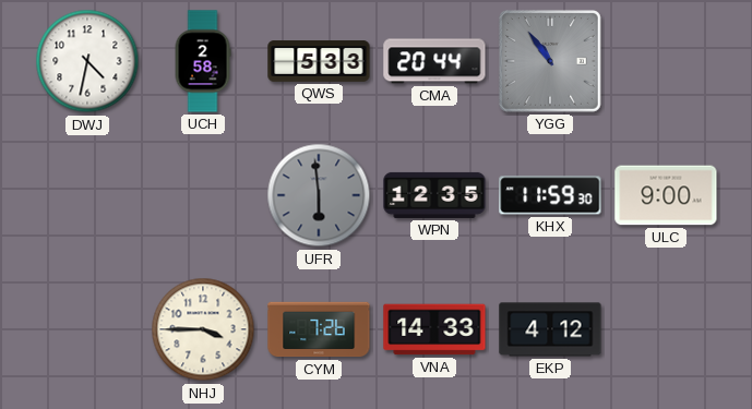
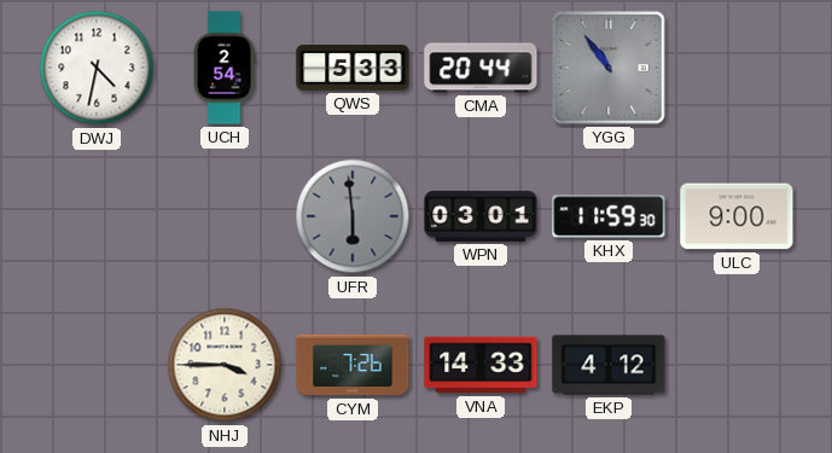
UCH: 2:58 -> 2:54
WPN: 12:35 -> 03:01
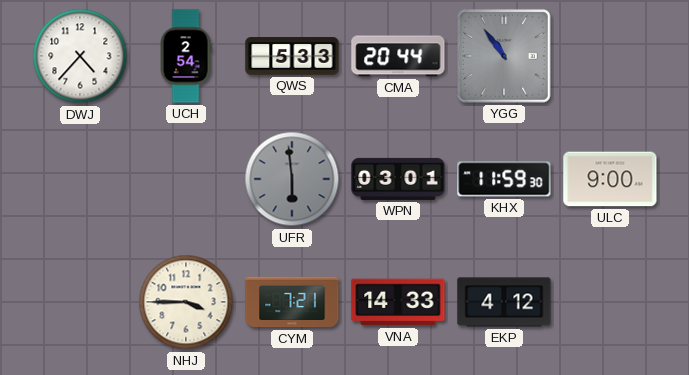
DWJ: 4:32 -> 4:37
CYM: 7:26 -> 7:21
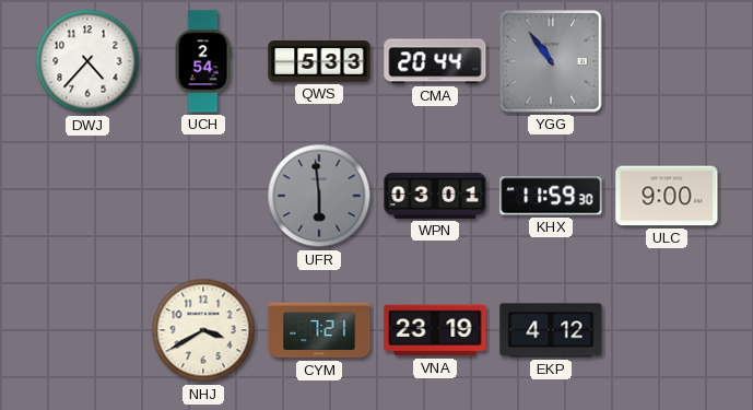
NHJ: 3:45 -> 3:40
VNA: 14:33 -> 23:19
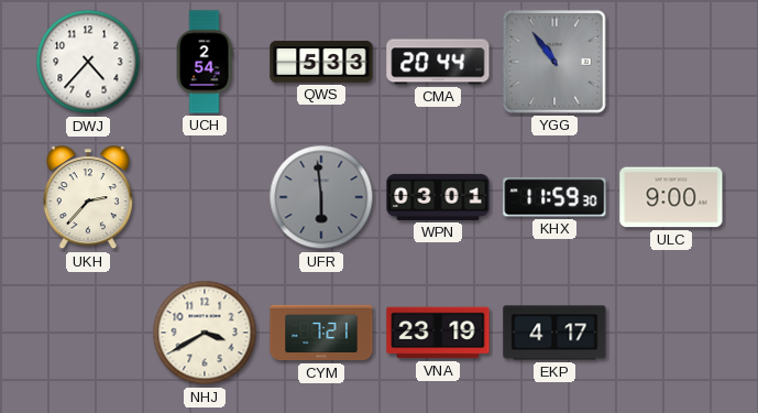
UKH: none -> 2:37
EKP: 4:12 -> 4:17
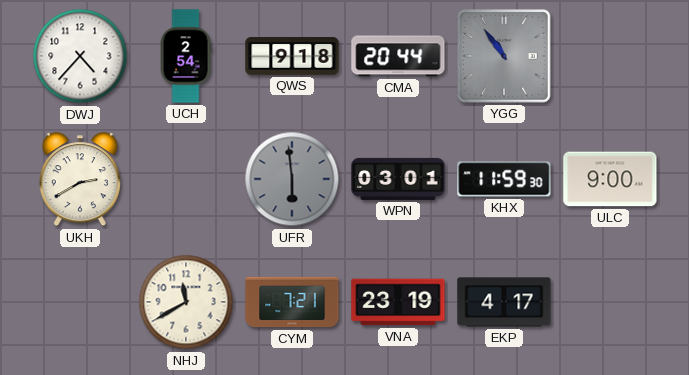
QWS: 5:33 -> 9:18
UKH: 2:37 -> 2:40
NHJ: 3:40 -> 11:40
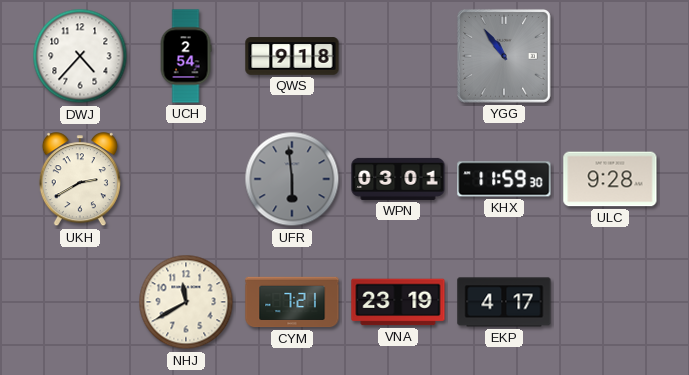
CMA: 20:44 -> none
ULC: 9:00 -> 9:28
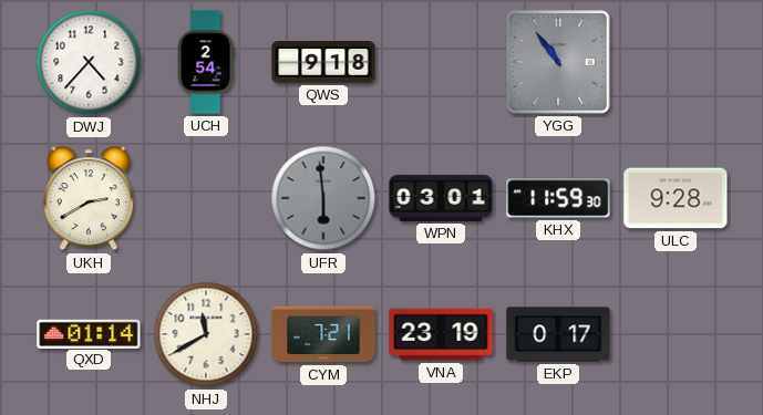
QXD: none -> 01:14
EKP: 4:17 -> 0:17
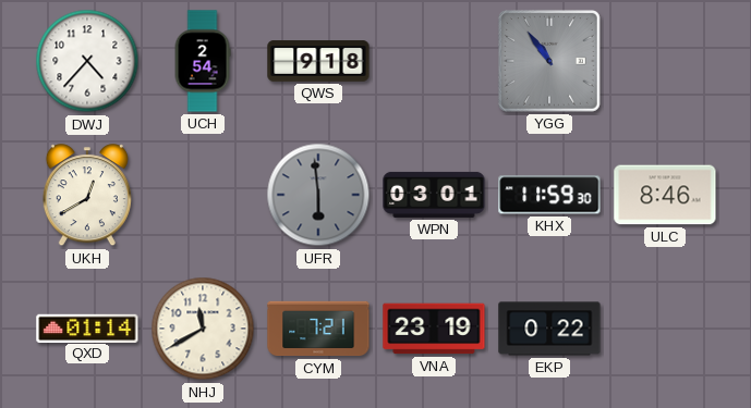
UKH: 2:40 -> 12:40
ULC: 9:28 -> 8:46
EKP: 0:17 -> 0:22
